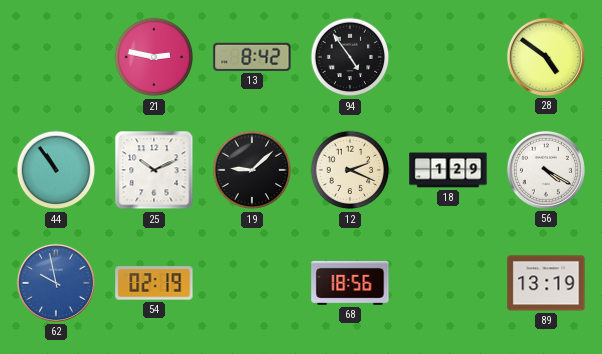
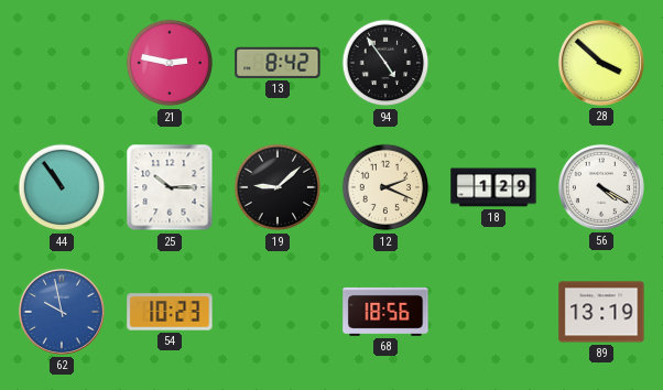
28: 4:51 -> 3:52
25: 10:11 -> 10:15
54: 02:19 -> 10:23
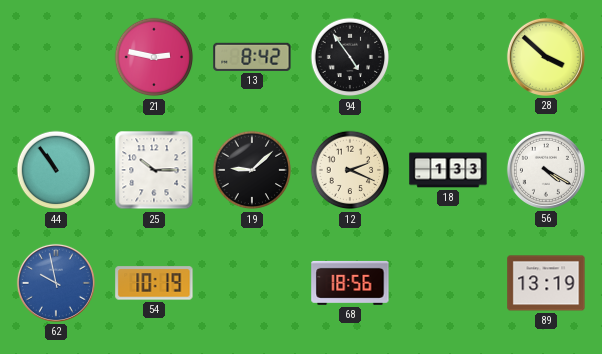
18: 1:29 -> 1:33
54: 10:23 -> 10:19
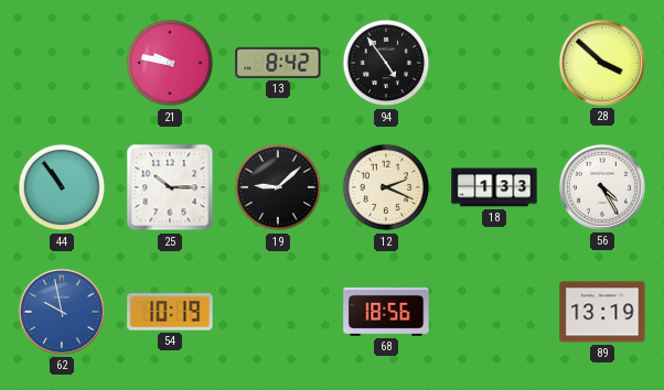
21: 2:47 -> 9:47
56: 4:20 -> 4:25
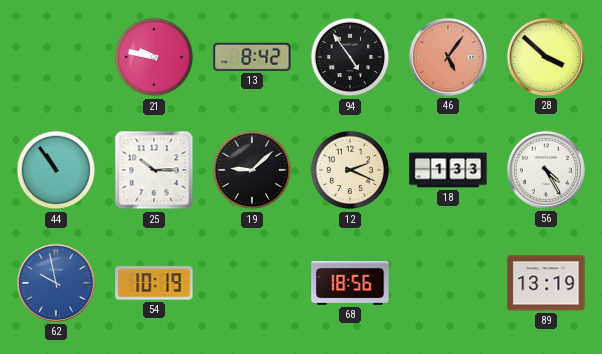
46: none -> 5:06
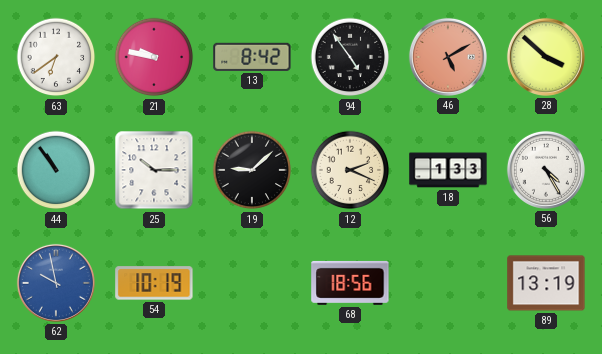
63: none -> 6:39
46: 5:06 -> 5:10
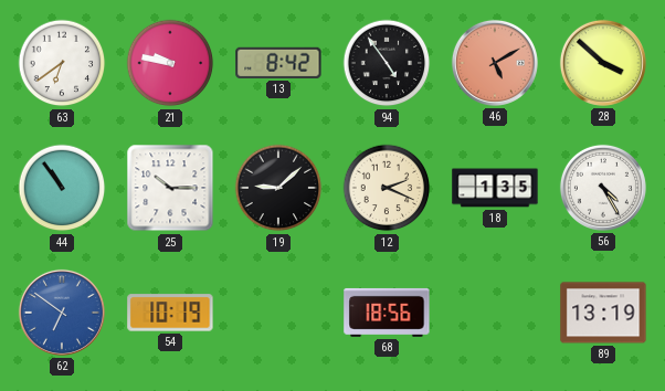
18: 1:33 -> 1:35
62: 9:58 -> 6:51
